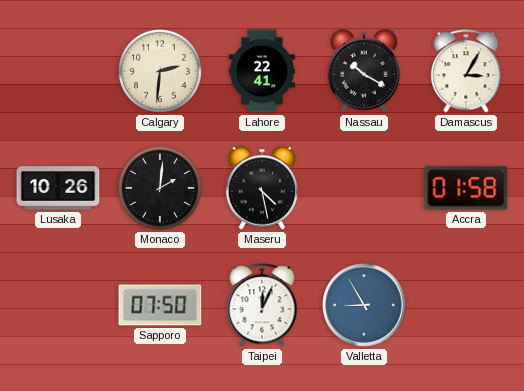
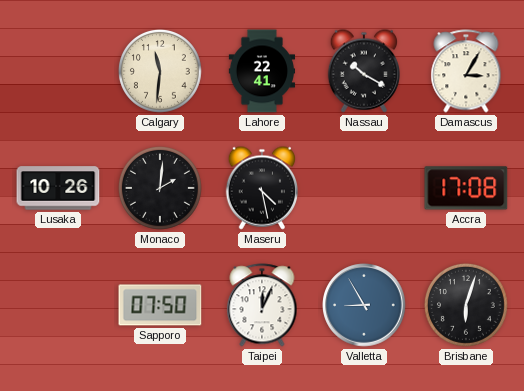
Calgary: 2:31 -> 11:31
Accra: 01:58 -> 17:08
Brisbane: none -> 6:03
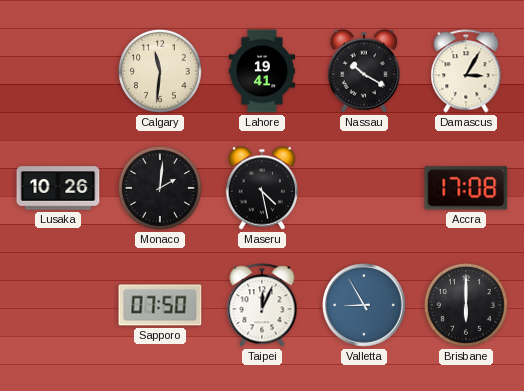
Lahore: 22:41 -> 19:41
Brisbane: 6:03 -> 6:00
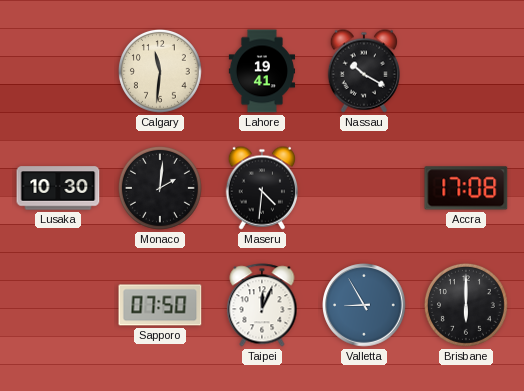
Damascus: 3:05 -> none
Lusaka: 10:26 -> 10:30
Maseru: 4:28 -> 4:31
